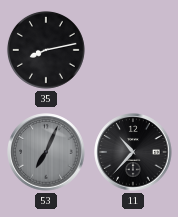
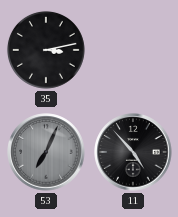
35: 8:13 -> 3:13
11: 10:37 -> 4:53
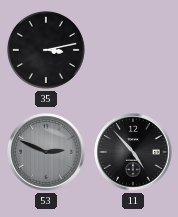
53: 7:04 -> 2:49
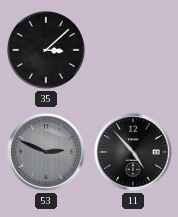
35: 3:13 -> 3:08
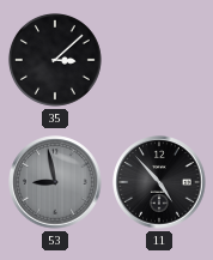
53: 2:49 -> 8:58
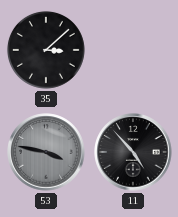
53: 8:58 -> 3:47
